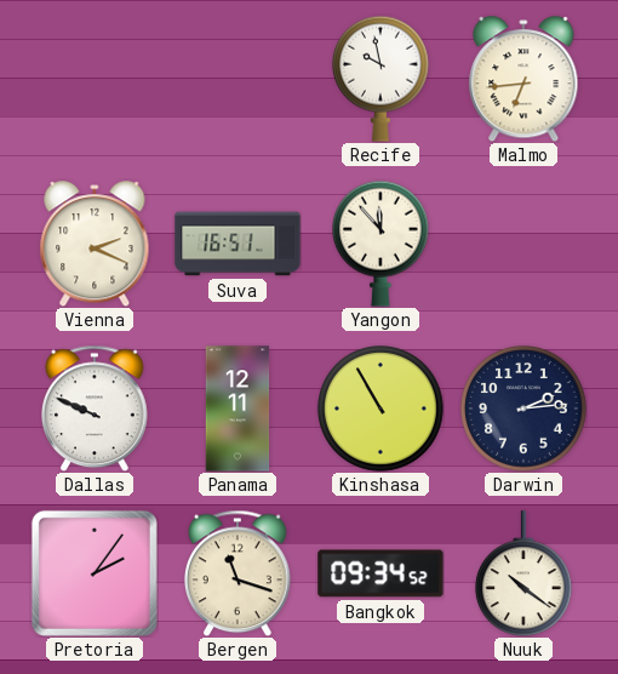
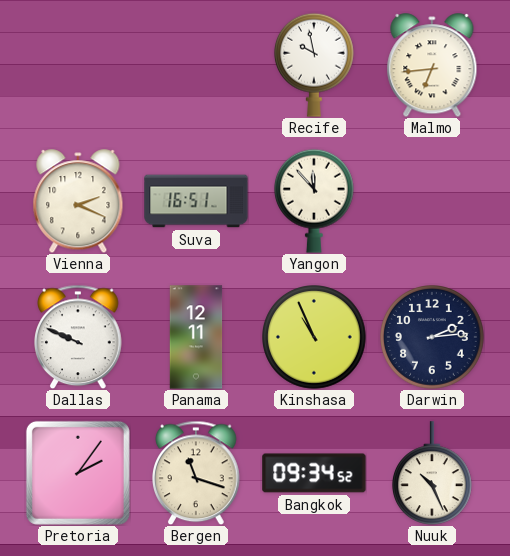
Kinshasa: 10:55 -> 10:56
Nuuk: 10:21 -> 10:26
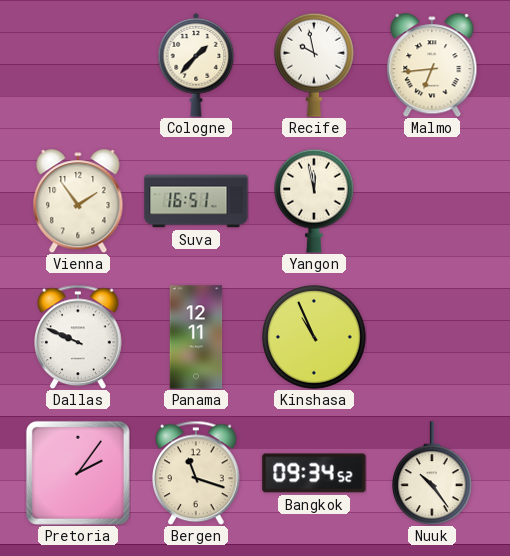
Cologne: none -> 1:37
Vienna: 2:19 -> 1:54
Yangon: 11:53 -> 11:58
Darwin: 2:14 -> none
Nuuk: 10:26 -> 10:24
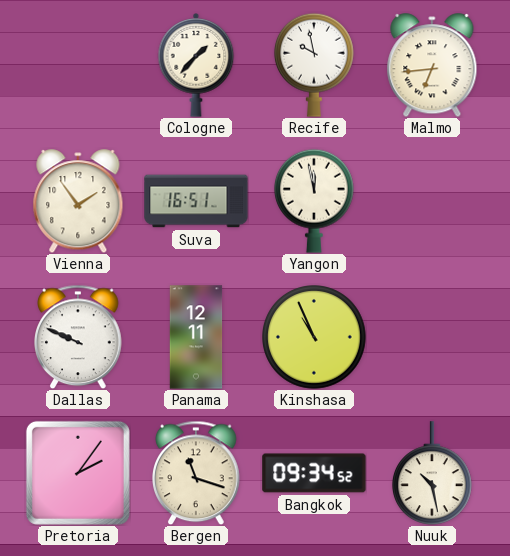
Nuuk: 10:24 -> 10:28
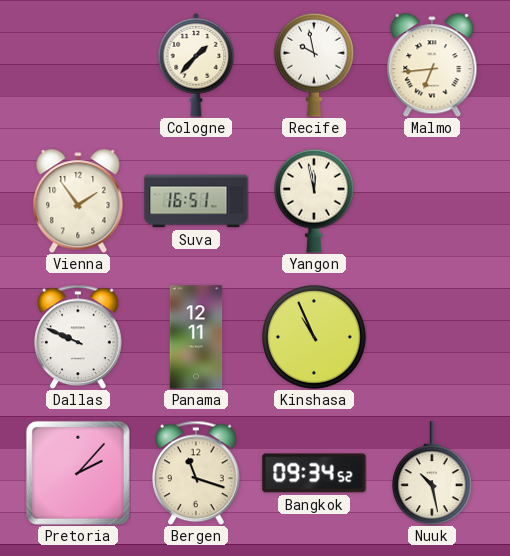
Pretoria: 2:06 -> 2:07
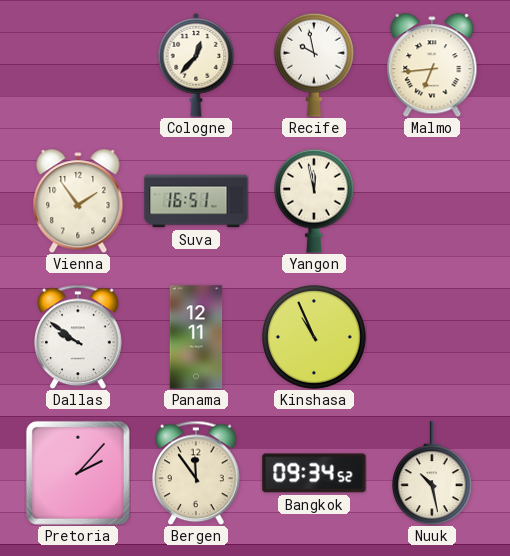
Cologne: 1:37 -> 12:37
Dallas: 9:49 -> 9:51
Bergen: 11:18 -> 11:54
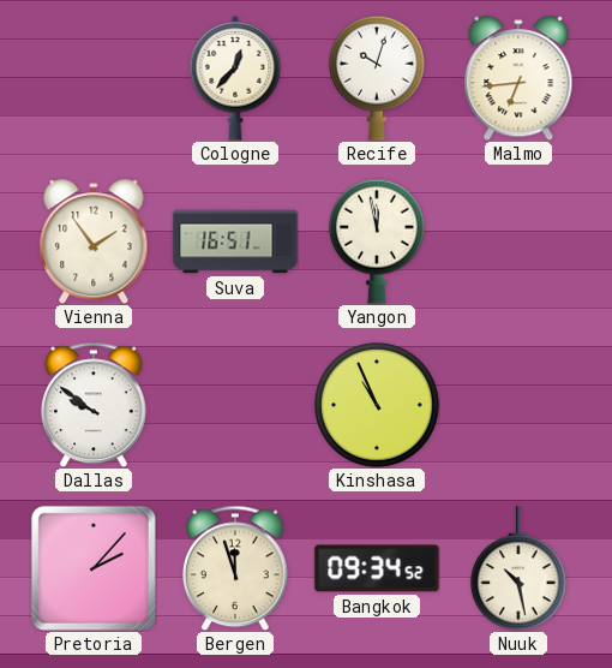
Recife: 9:58 -> 10:03
Panama: 12:11 -> none
Bergen: 11:54 -> 11:57
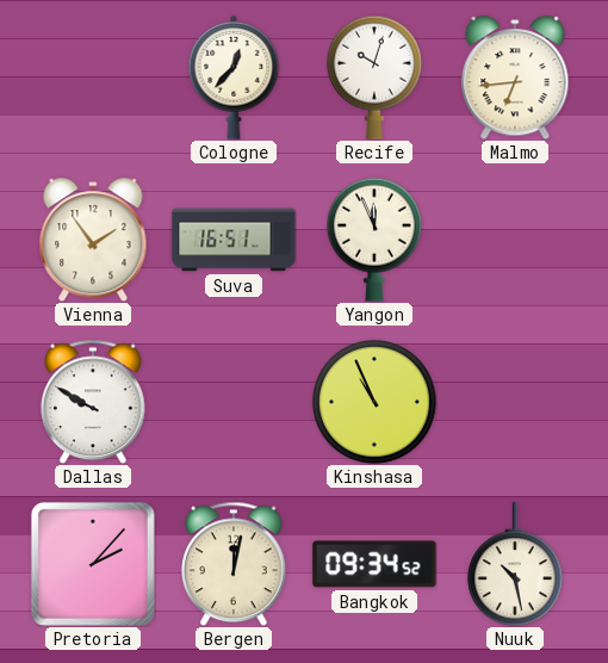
Yangon: 11:58 -> 11:56
Dallas: 9:51 -> 9:50
Bergen: 11:57 -> 12:02
